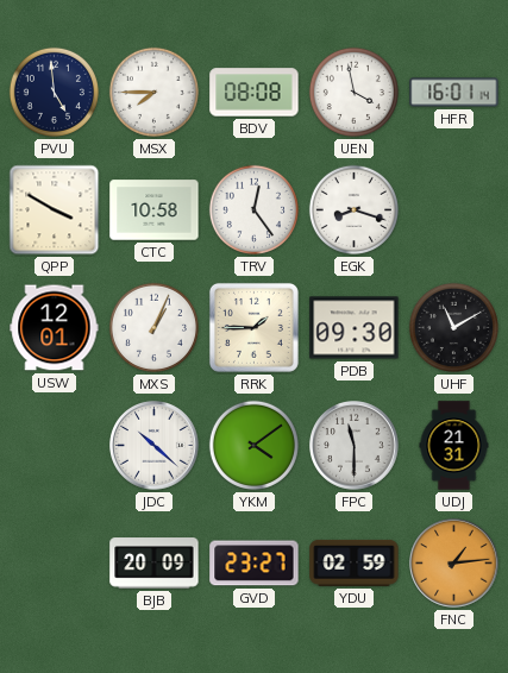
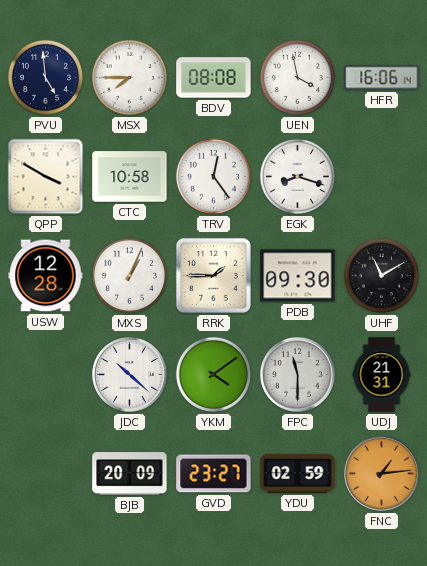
HFR: 16:01 -> 16:06
USW: 12:01 -> 12:28
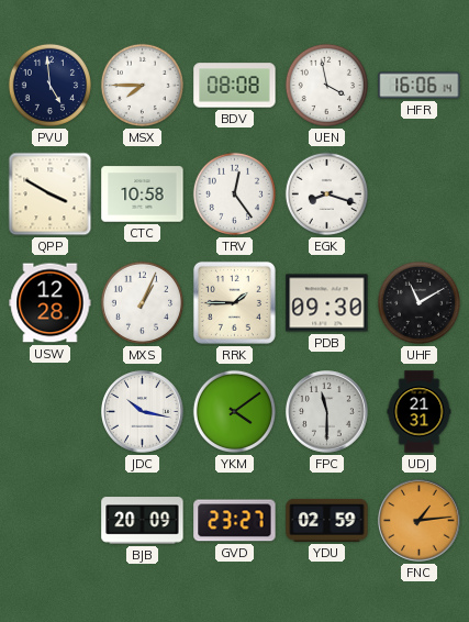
JDC: 10:22 -> 10:17
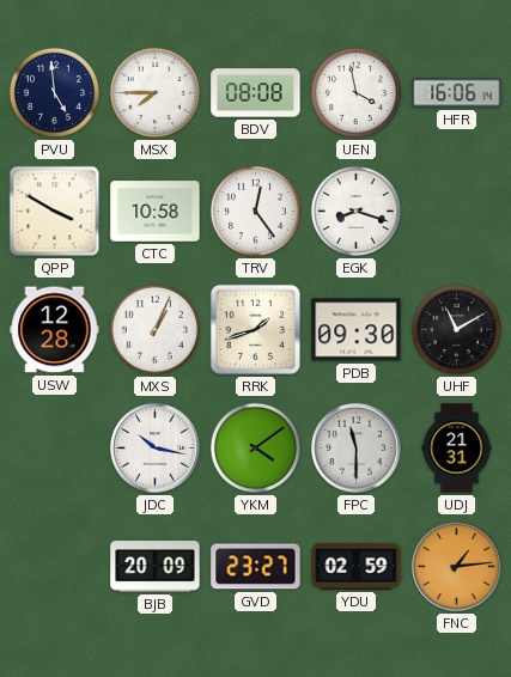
RRK: 1:45 -> 1:42
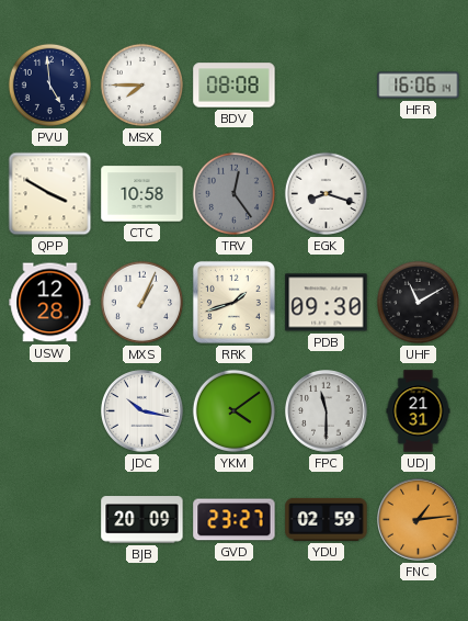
UEN: 3:58 -> none
TRV dial: white -> grey
